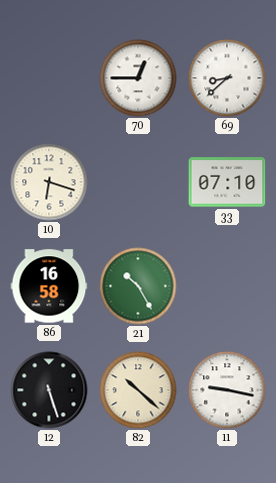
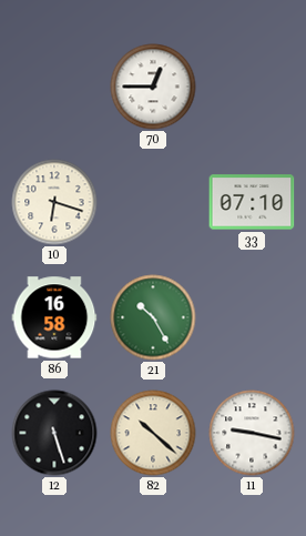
69: 8:38 -> none
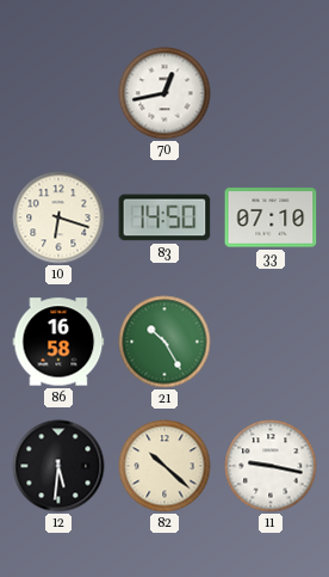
70: 12:45 -> 12:43
83: none -> 14:50
12: 5:27 -> 5:31
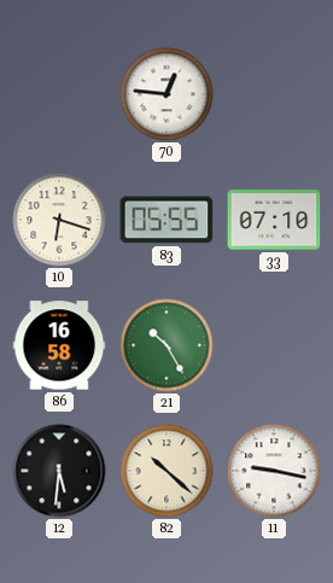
70: 12:43 -> 12:46
83: 14:50 -> 05:55
